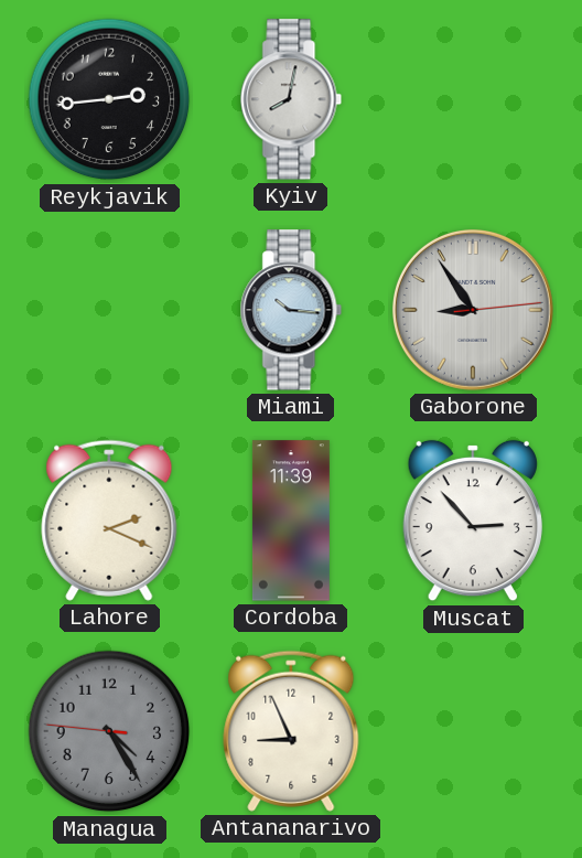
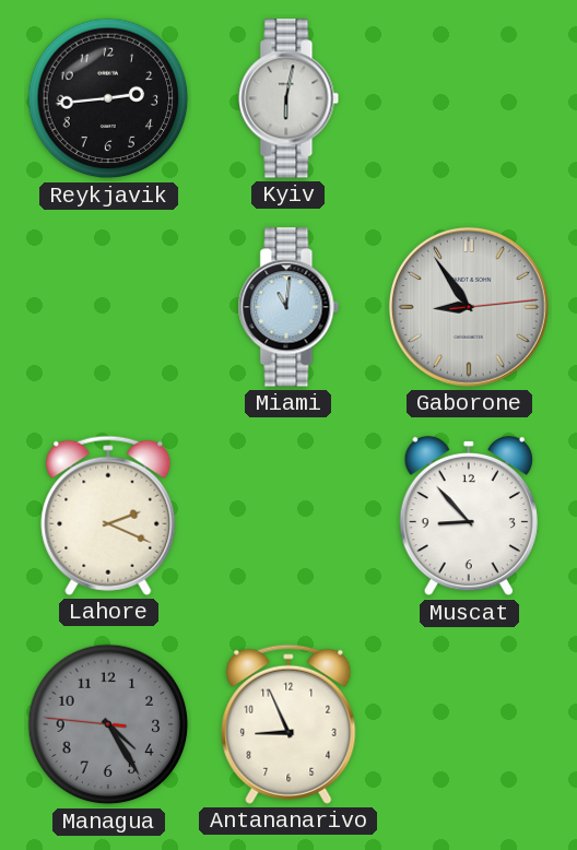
Kyiv: 8:02 -> 6:02
Miami: 10:16 -> 11:01
Cordoba: 11:39 -> none
Muscat: 2:53 -> 8:53
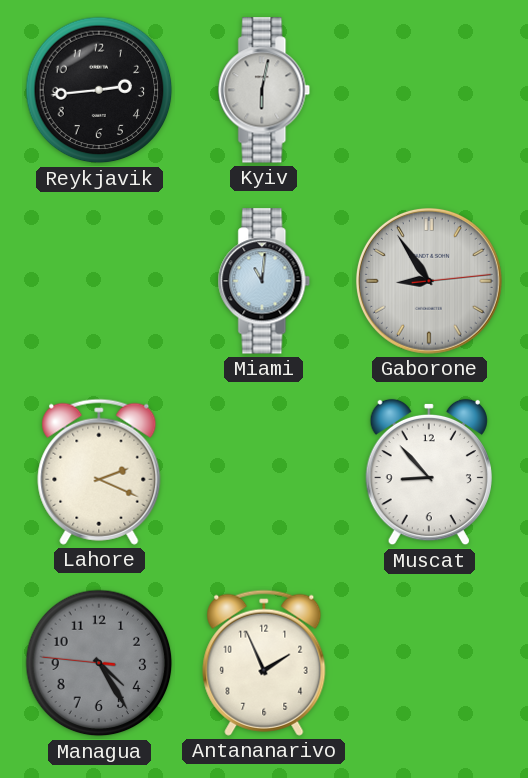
Antananarivo: 8:56 -> 1:56
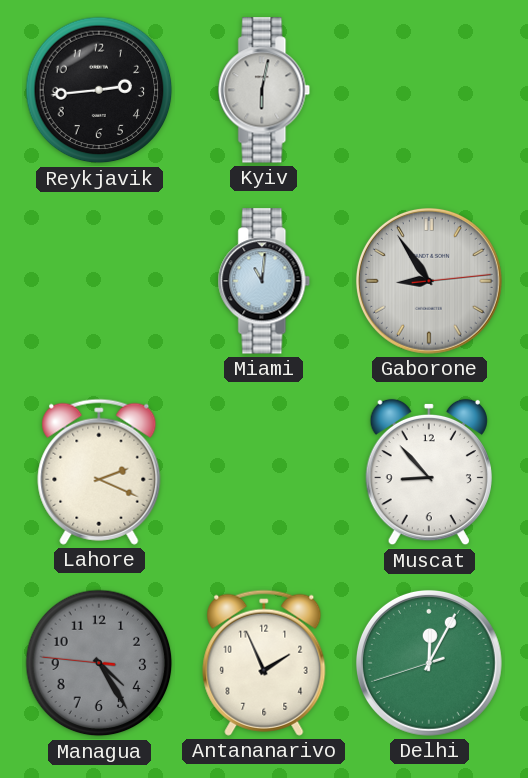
Delhi: none -> 12:04
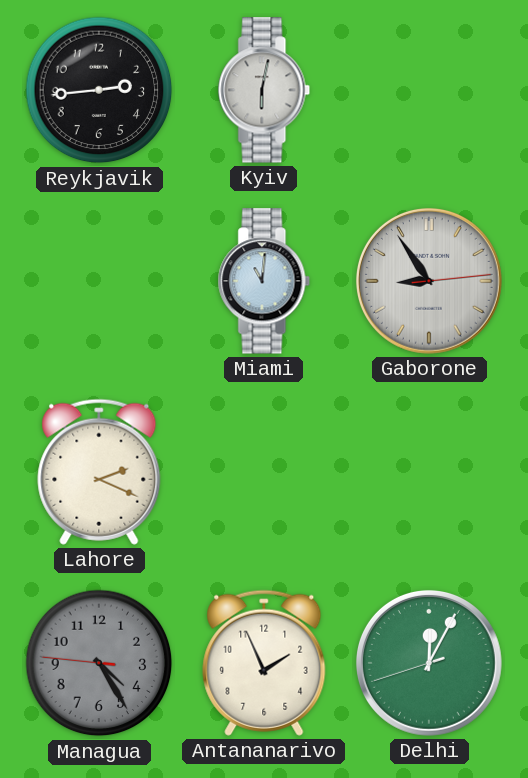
Muscat: 8:53 -> none
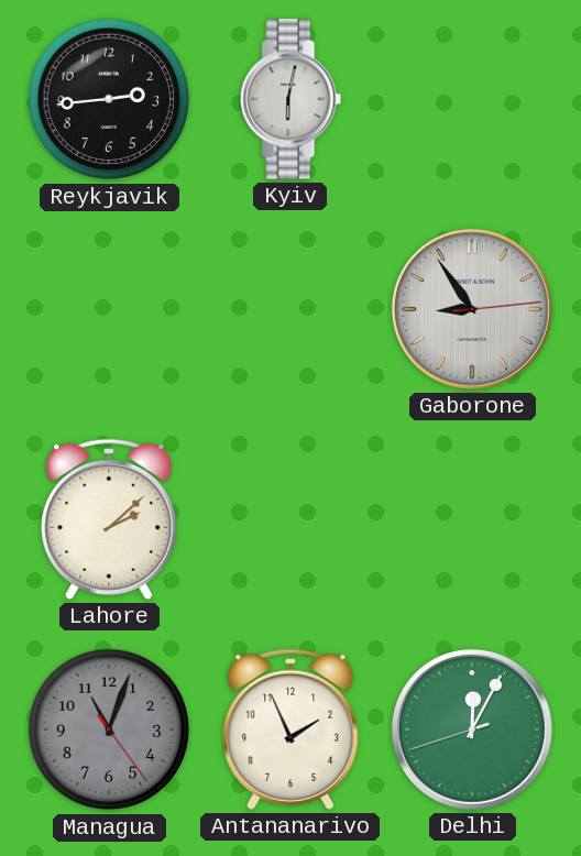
Miami: 11:01 -> none
Lahore: 2:19 -> 2:08
Managua: 4:24 -> 11:03
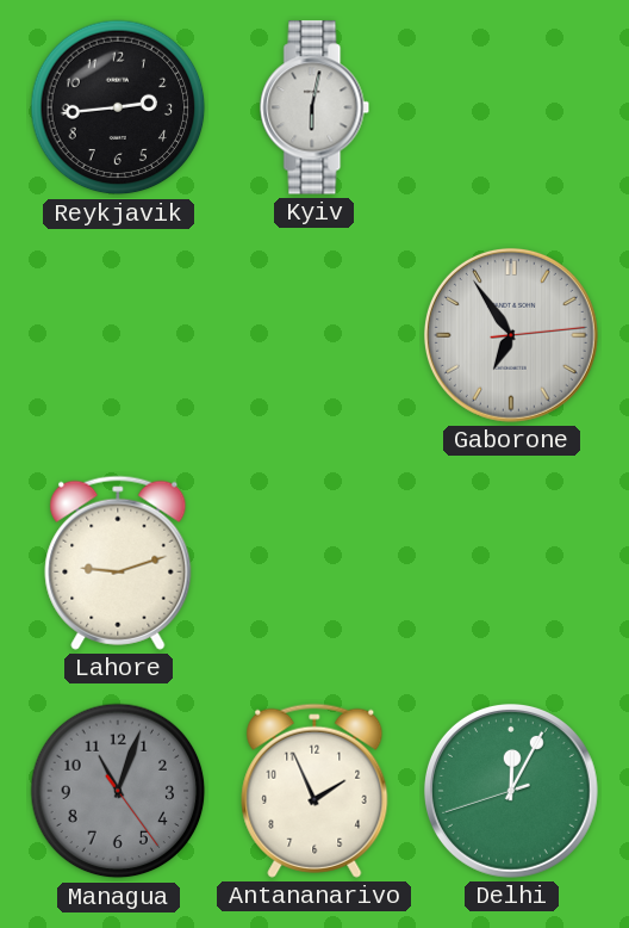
Gaborone: 8:54 -> 6:54
Lahore: 2:08 -> 9:12
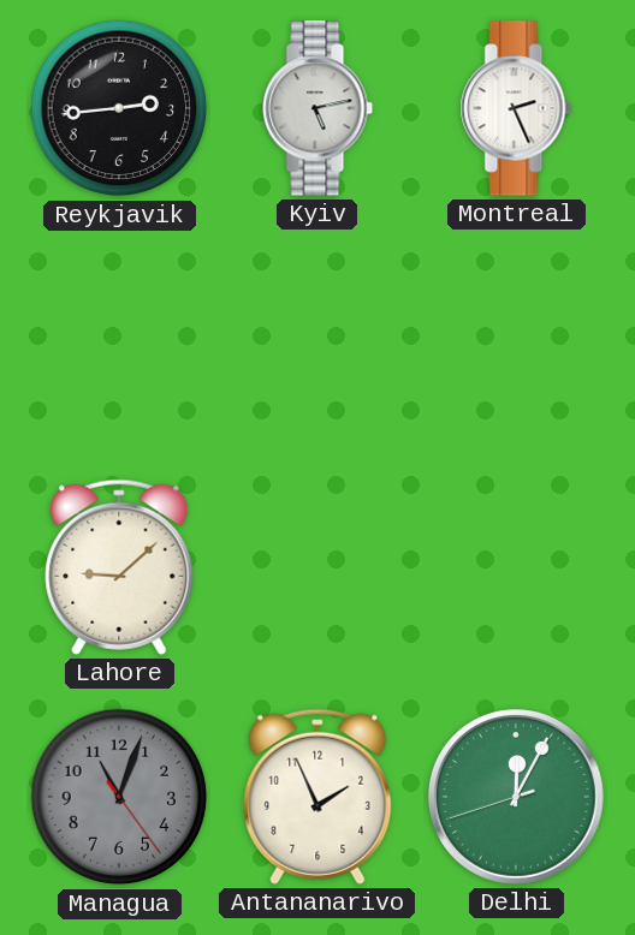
Kyiv: 6:02 -> 5:13
Montreal: none -> 2:26
Gaborone: 6:54 -> none
Lahore: 9:12 -> 9:08
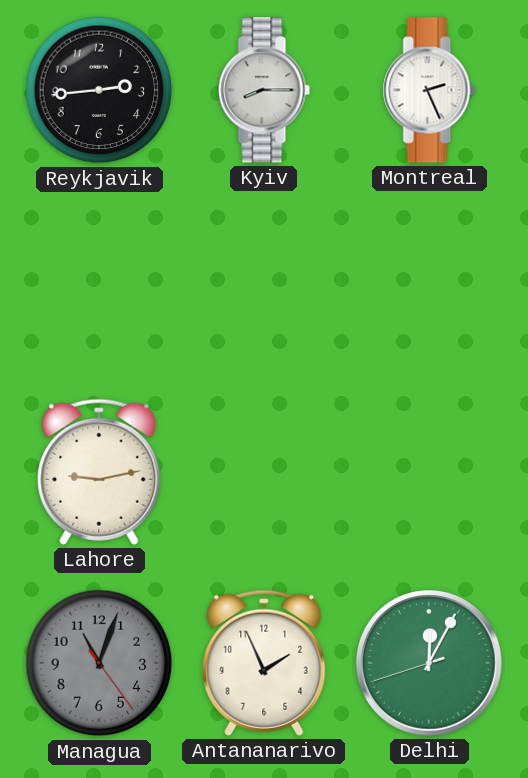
Kyiv: 5:13 -> 8:15
Lahore: 9:08 -> 9:13
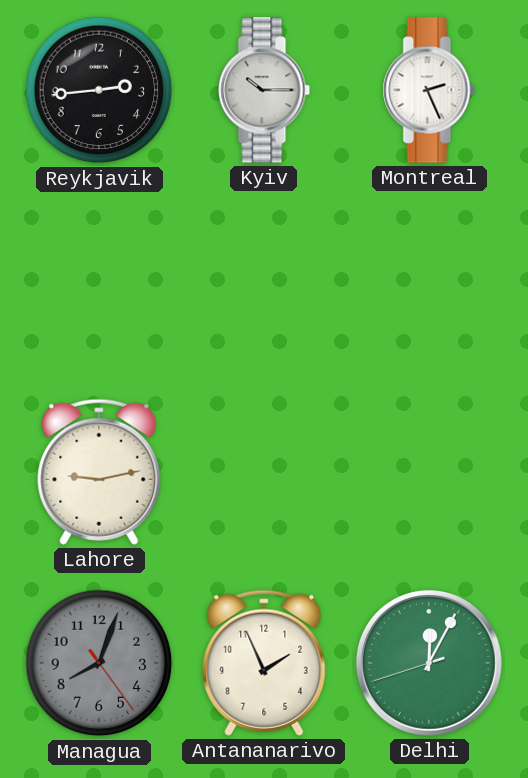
Kyiv: 8:15 -> 10:15
Managua: 11:03 -> 8:03
